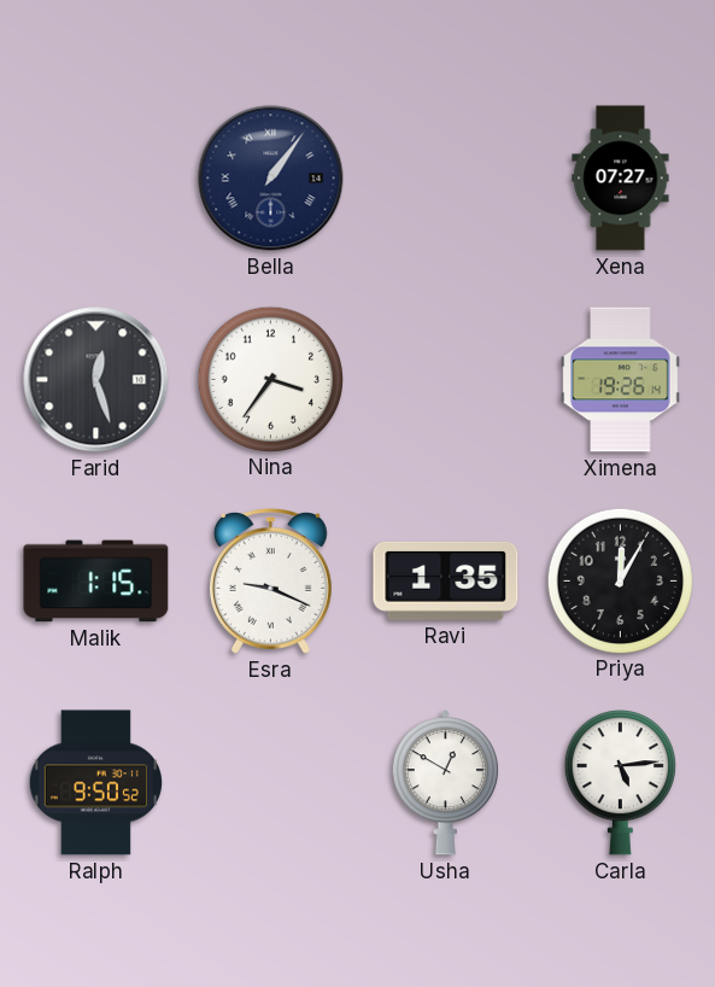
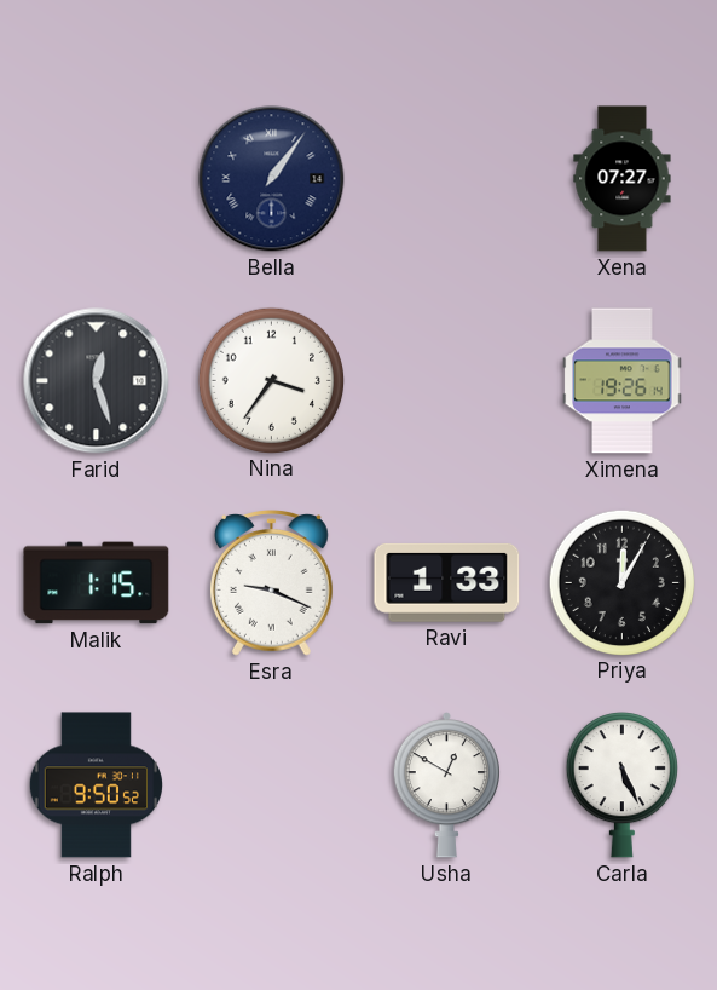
Ravi: 1:35 -> 1:33
Carla: 5:14 -> 5:26
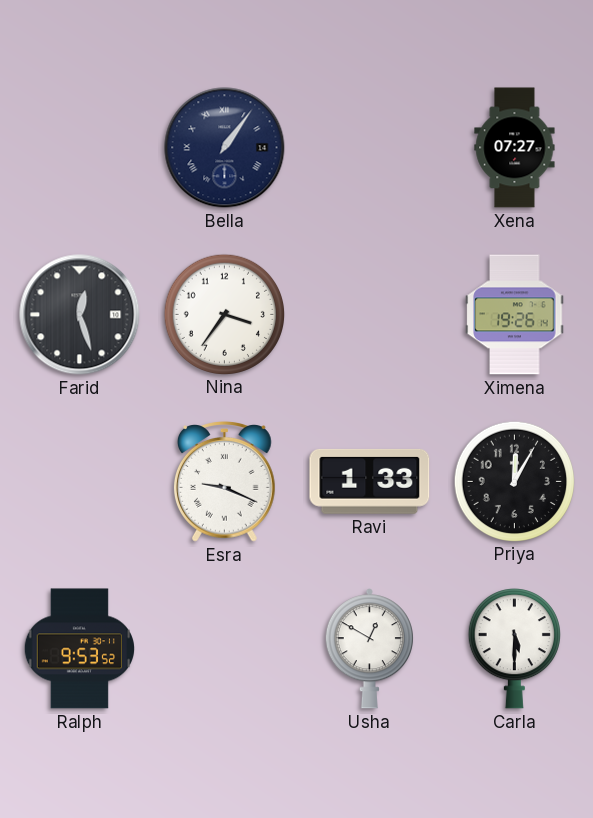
Malik: 1:15 -> none
Ralph: 9:50 -> 9:53
Carla: 5:26 -> 5:30
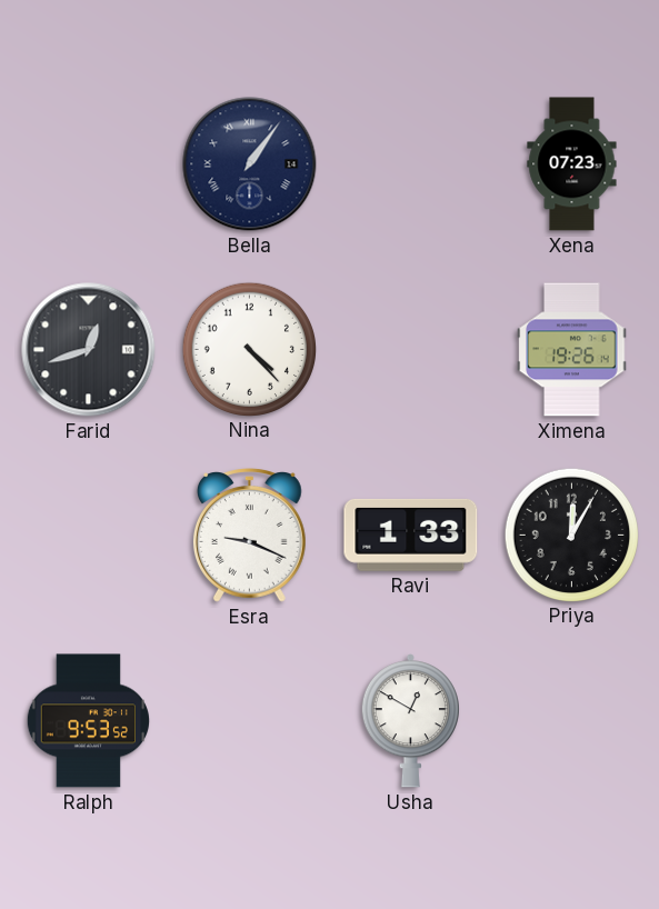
Xena: 07:27 -> 07:23
Farid: 12:27 -> 12:42
Nina: 3:36 -> 4:23
Carla: 5:30 -> none
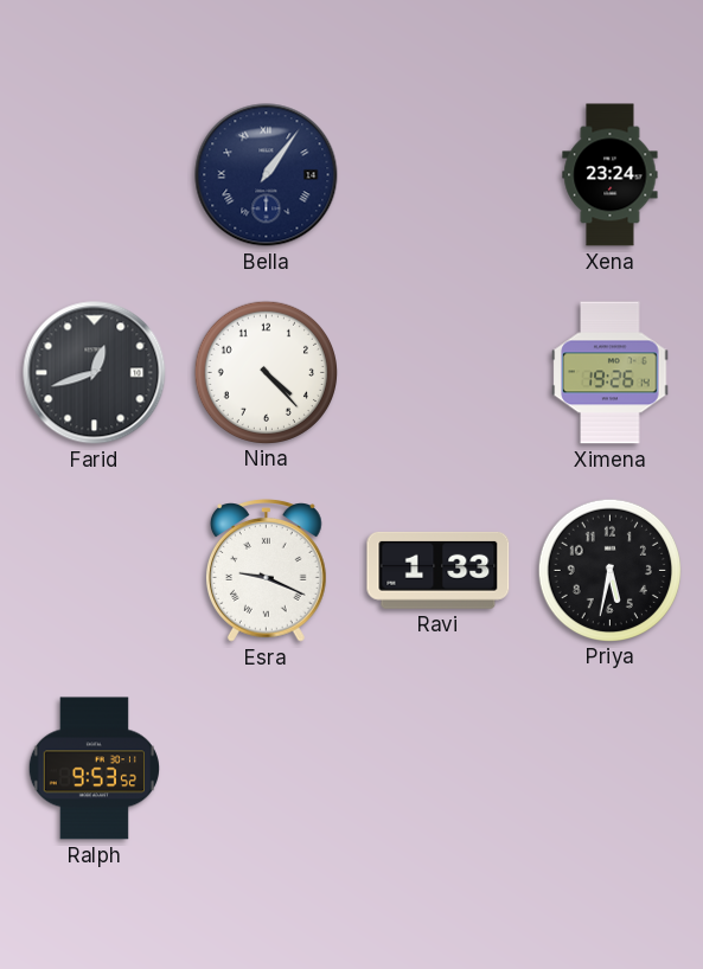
Xena: 07:23 -> 23:24
Priya: 12:05 -> 5:32
Usha: 12:50 -> none
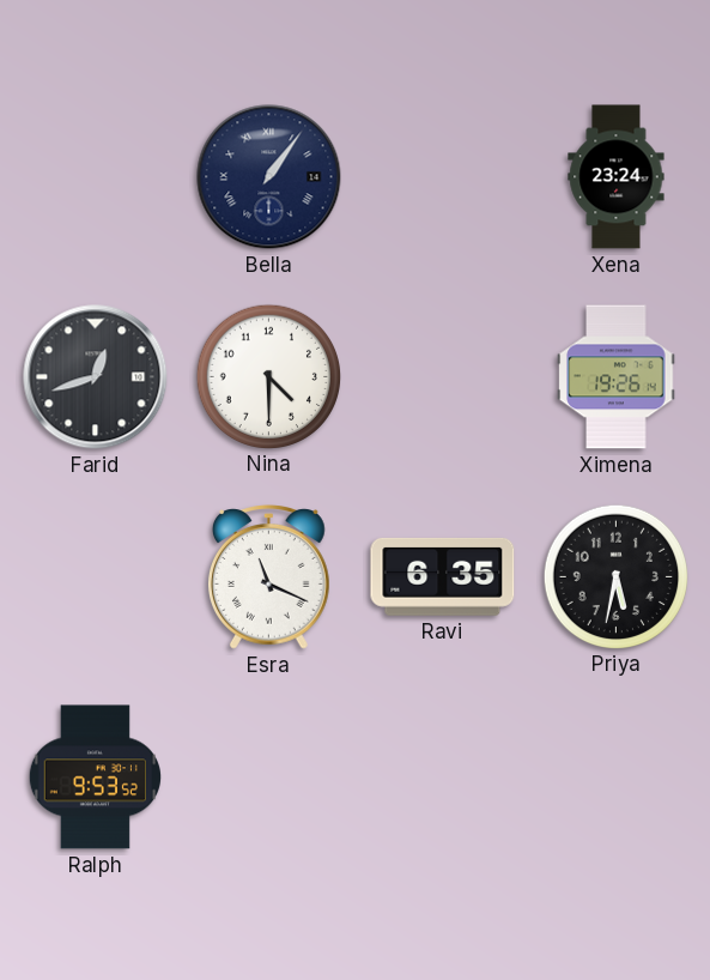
Nina: 4:23 -> 4:30
Esra: 9:19 -> 11:19
Ravi: 1:33 -> 6:35
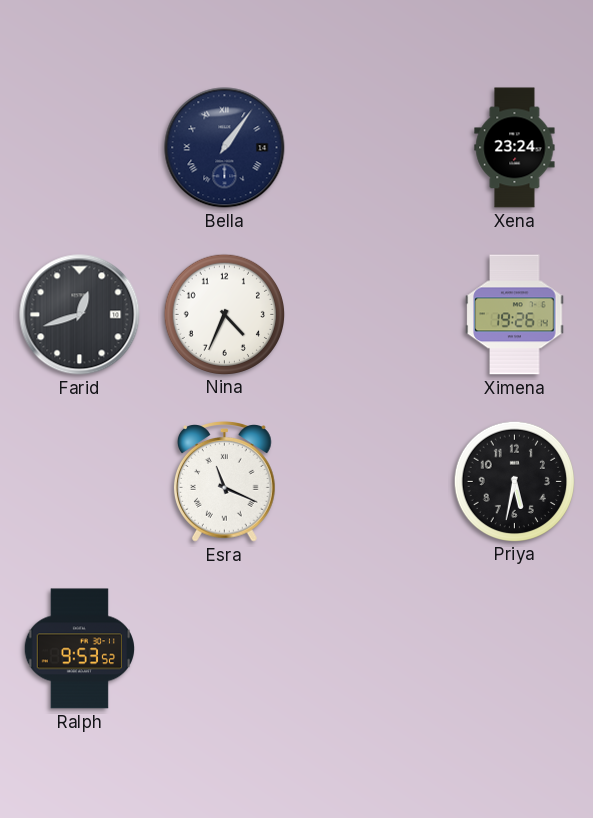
Nina: 4:30 -> 4:34
Ravi: 6:35 -> none
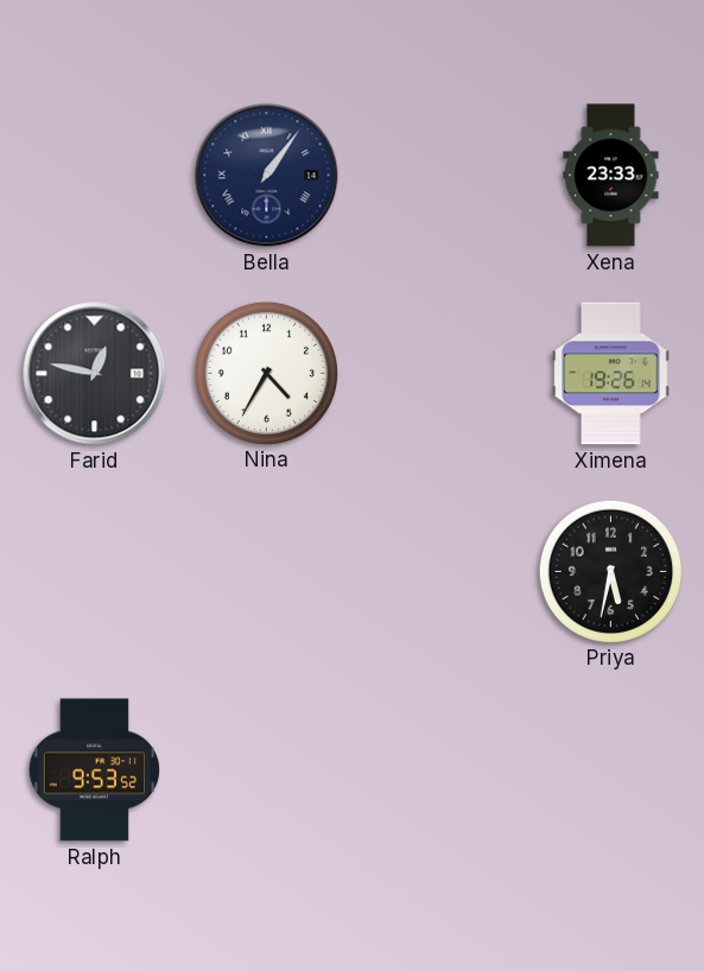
Xena: 23:24 -> 23:33
Farid: 12:42 -> 12:47
Nina: 4:34 -> 4:35
Esra: 11:19 -> none
